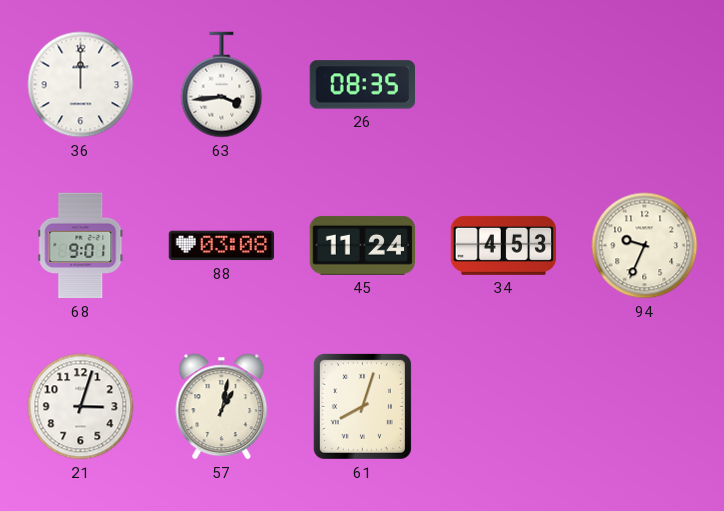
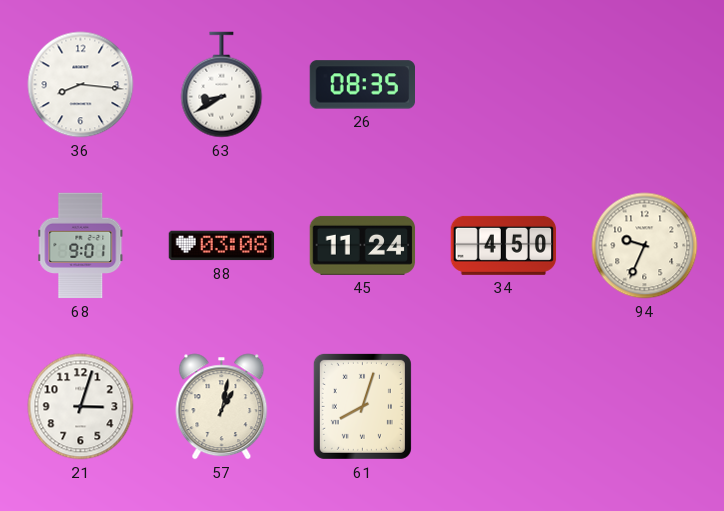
36: 12:00 -> 8:16
63: 3:44 -> 8:40
34: 4:53 -> 4:50
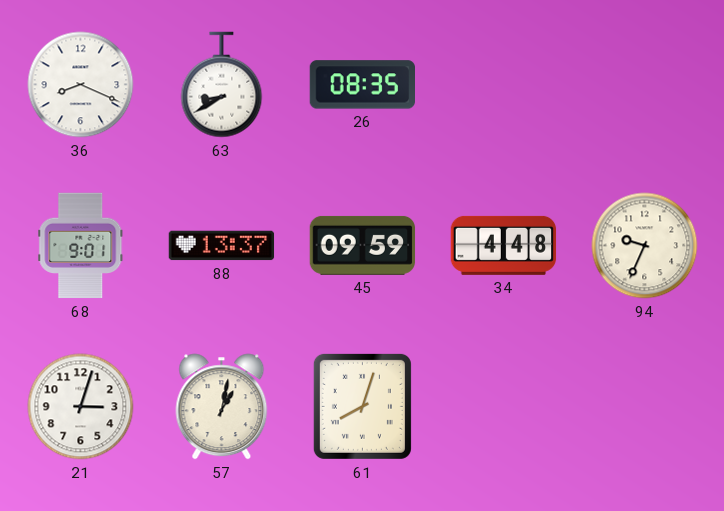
36: 8:16 -> 8:19
88: 03:08 -> 13:37
45: 11:24 -> 09:59
34: 4:50 -> 4:48
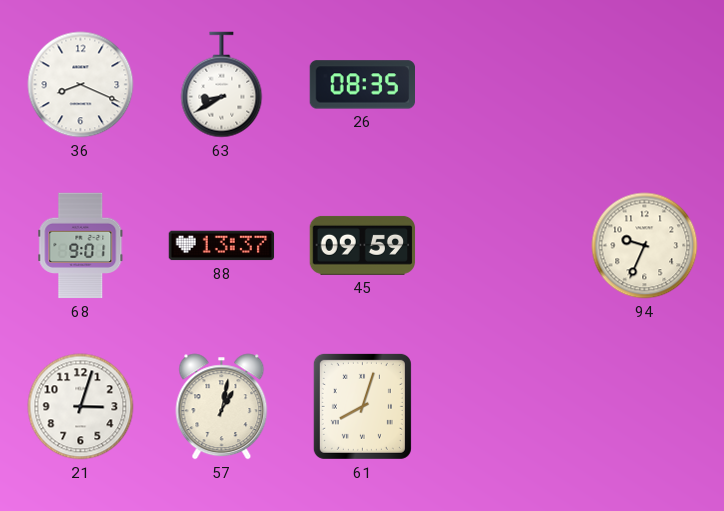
34: 4:48 -> none
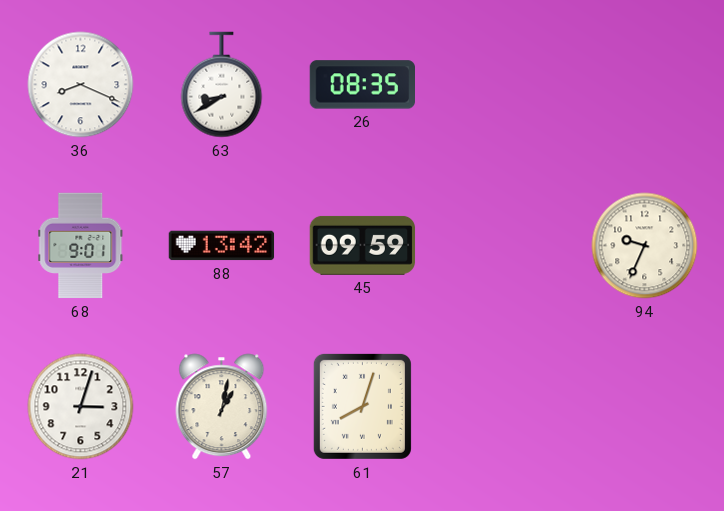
88: 13:37 -> 13:42
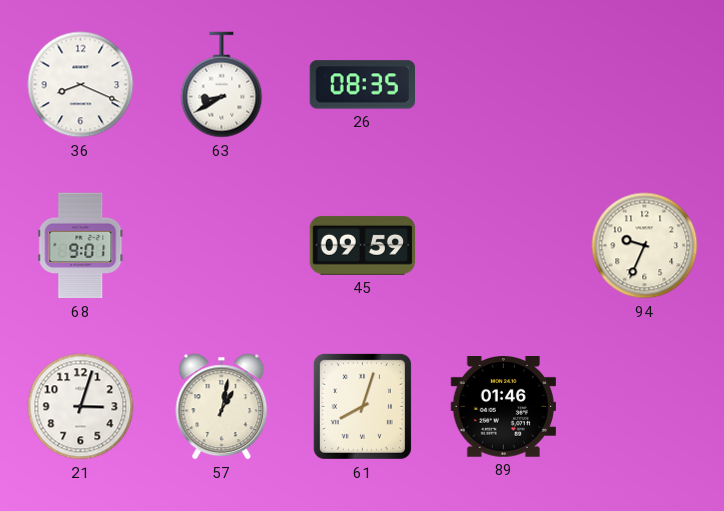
88: 13:42 -> none
89: none -> 01:46
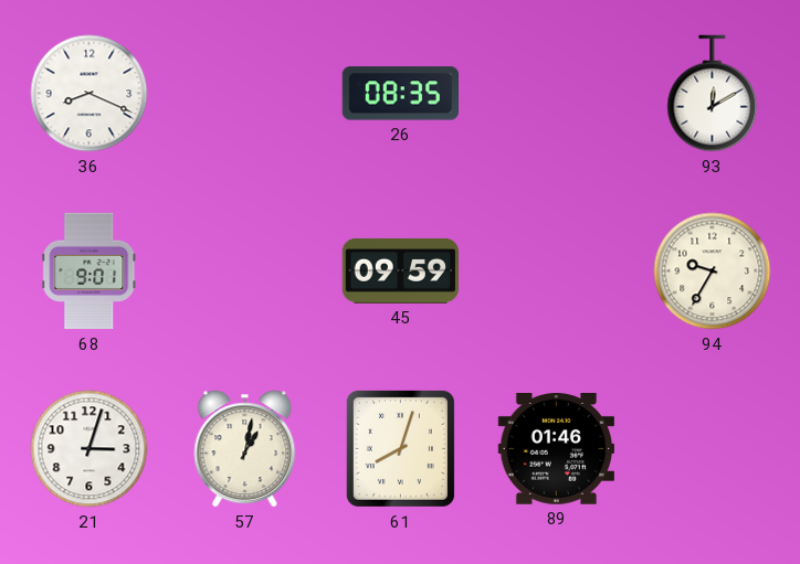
63: 8:40 -> none
93: none -> 12:10
94: 9:34 -> 9:35
